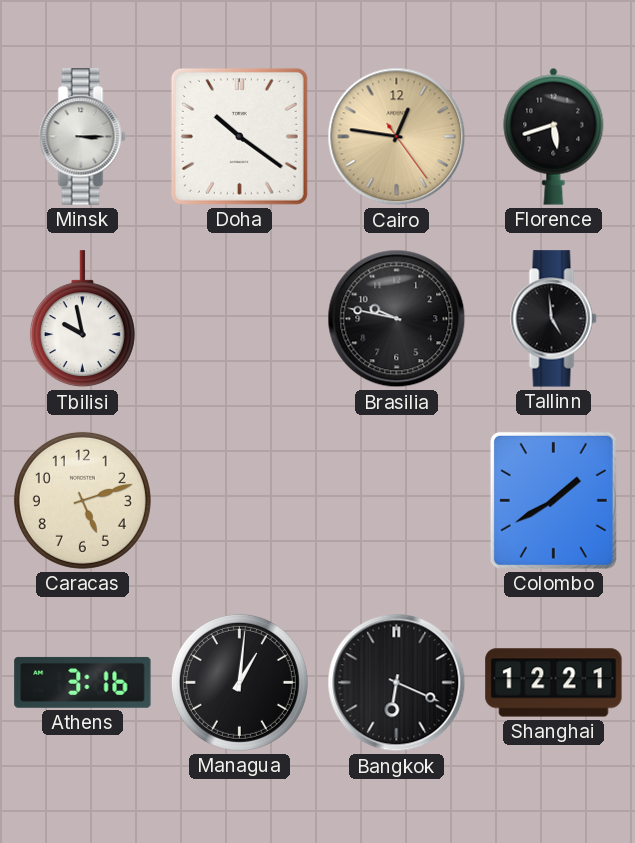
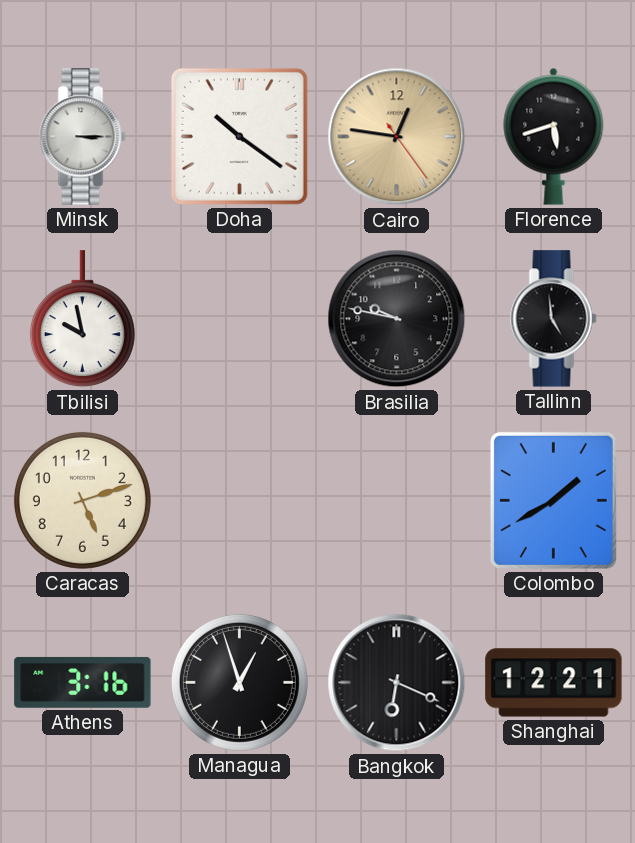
Managua: 1:01 -> 12:57
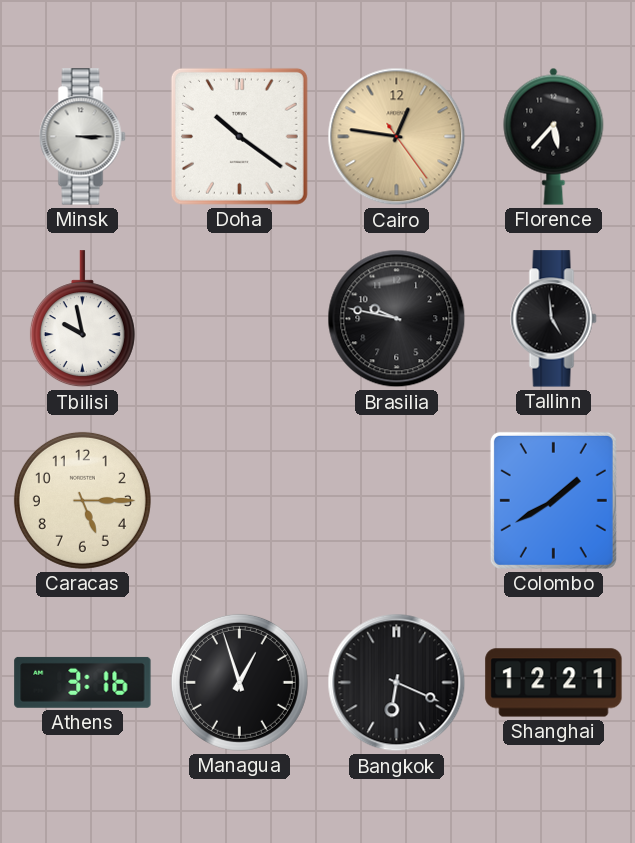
Florence: 5:42 -> 5:37
Caracas: 5:12 -> 5:15
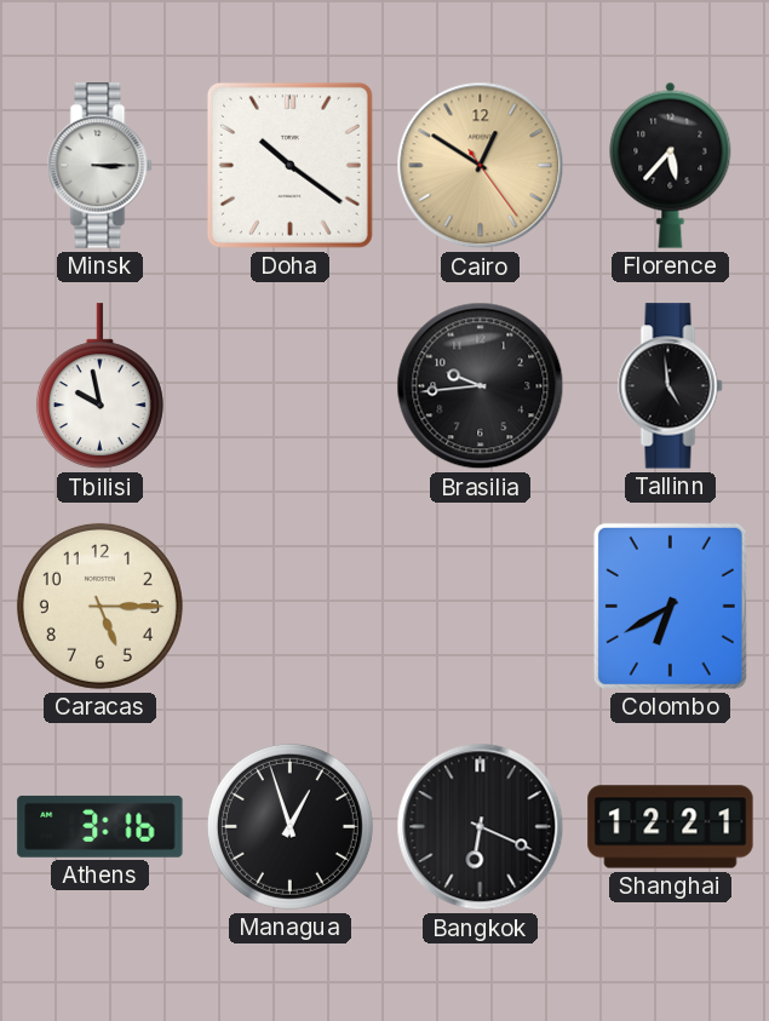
Cairo: 12:46 -> 12:50
Brasilia: 9:47 -> 9:44
Colombo: 1:40 -> 6:40
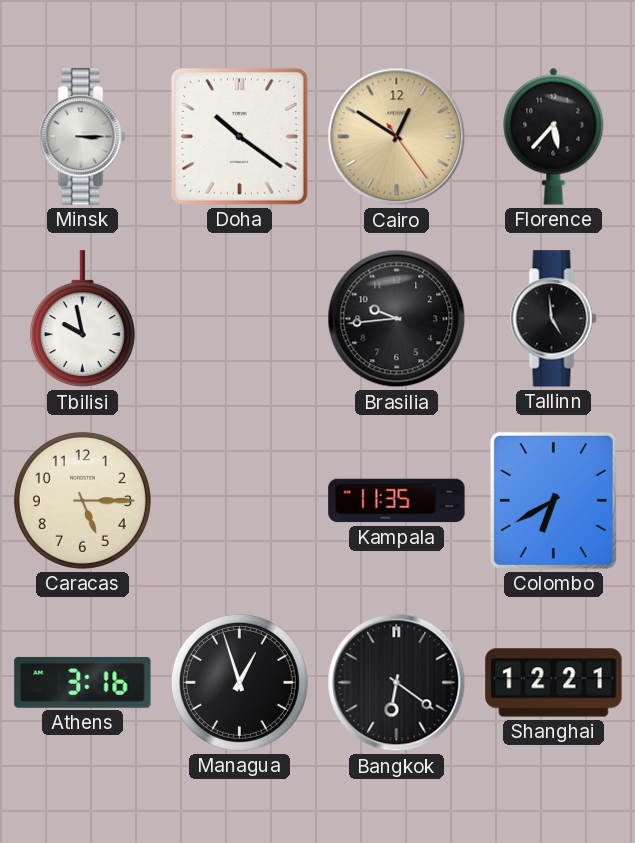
Kampala: none -> 11:35
Bangkok: 6:19 -> 6:21
